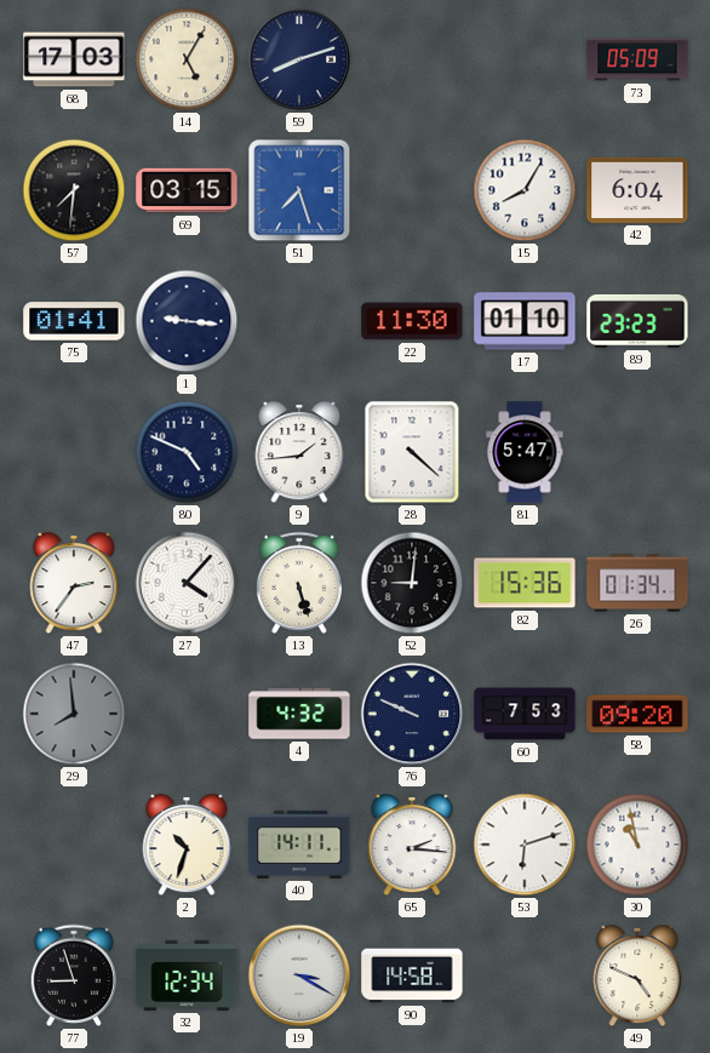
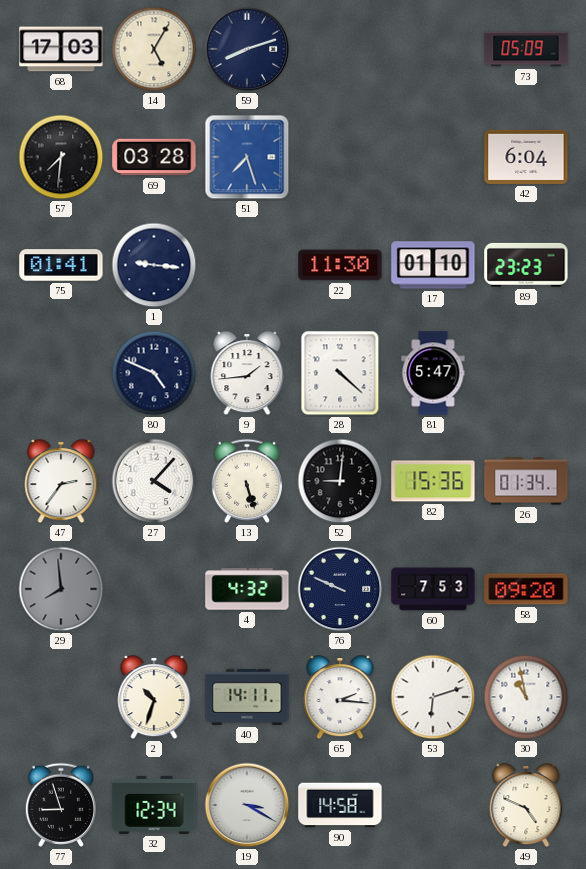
69: 03:15 -> 03:28
15: 8:05 -> none
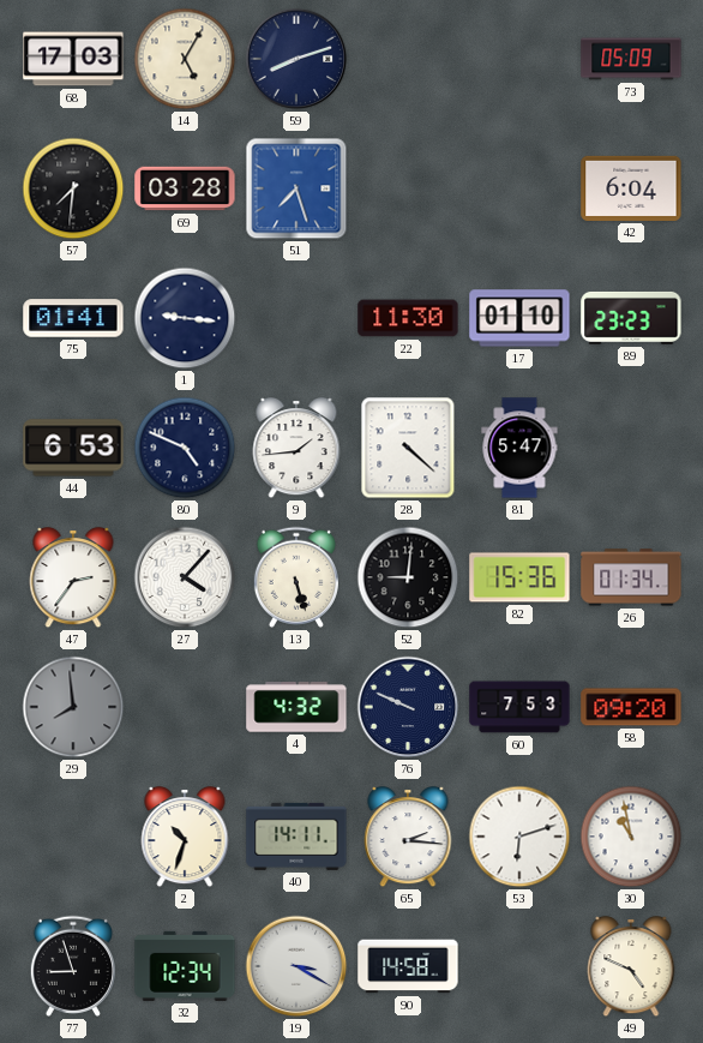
44: none -> 6:53
